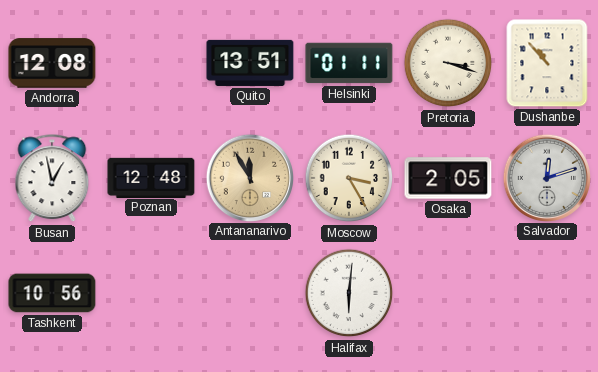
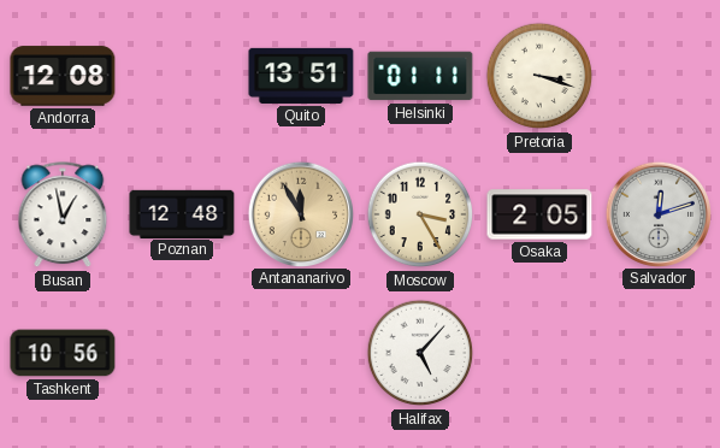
Dushanbe: 10:53 -> none
Halifax: 6:01 -> 5:07
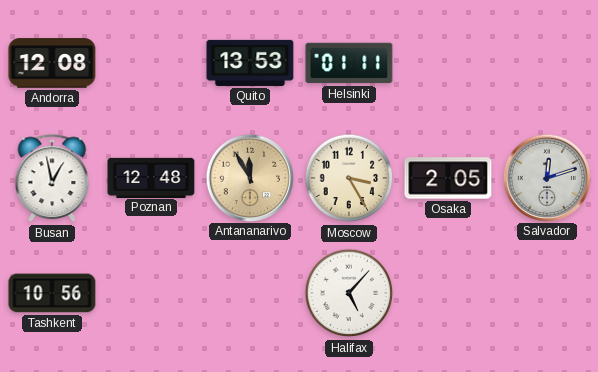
Quito: 13:51 -> 13:53
Pretoria: 3:18 -> none
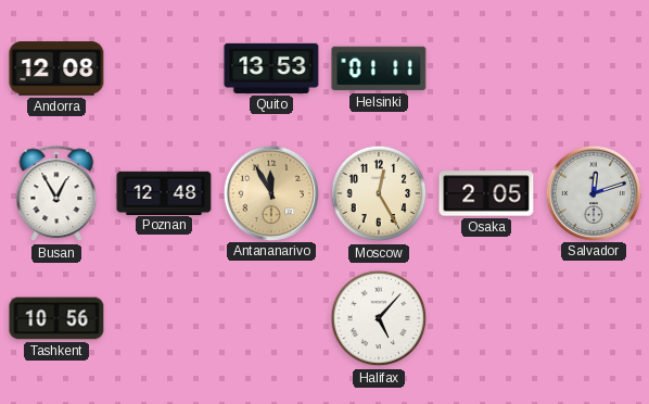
Busan: 12:58 -> 12:55
Moscow: 3:25 -> 12:25
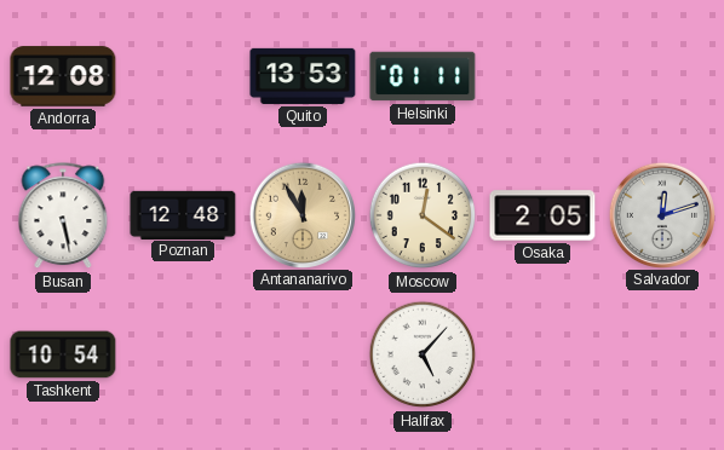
Busan: 12:55 -> 5:28
Moscow: 12:25 -> 12:21
Tashkent: 10:56 -> 10:54
